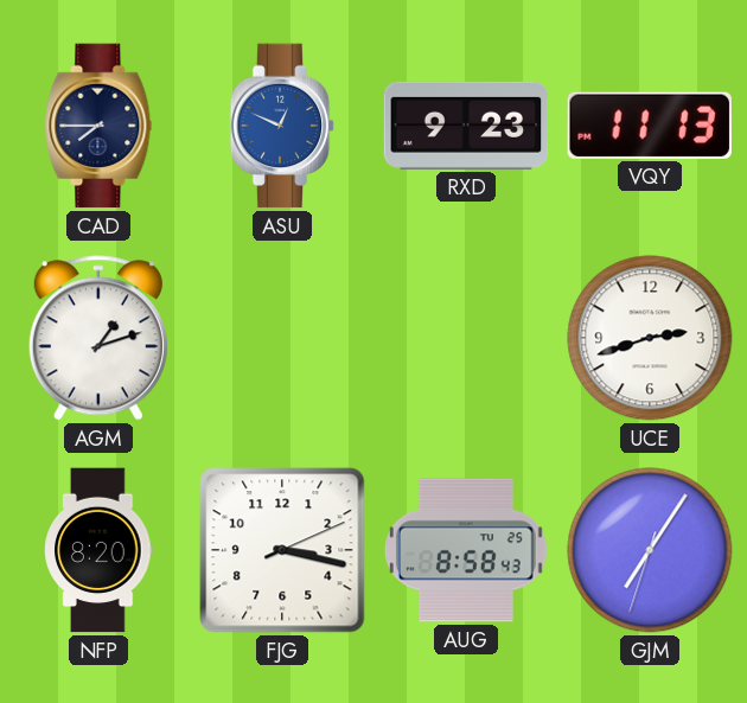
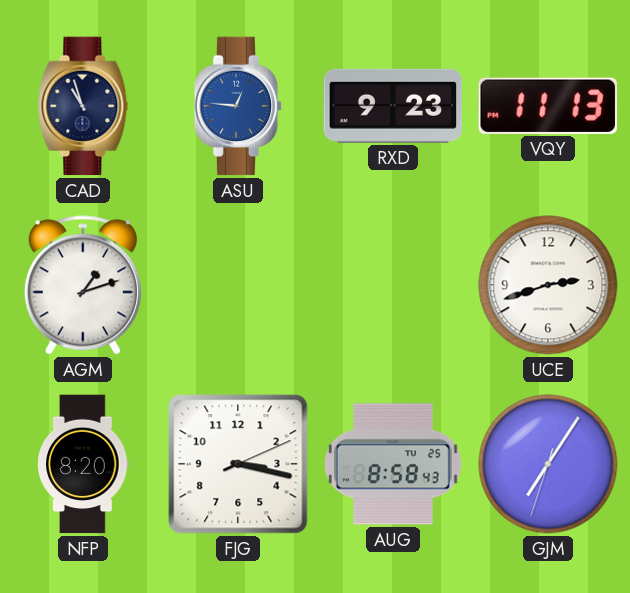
CAD: 7:45 -> 10:57
ASU: 12:49 -> 12:46
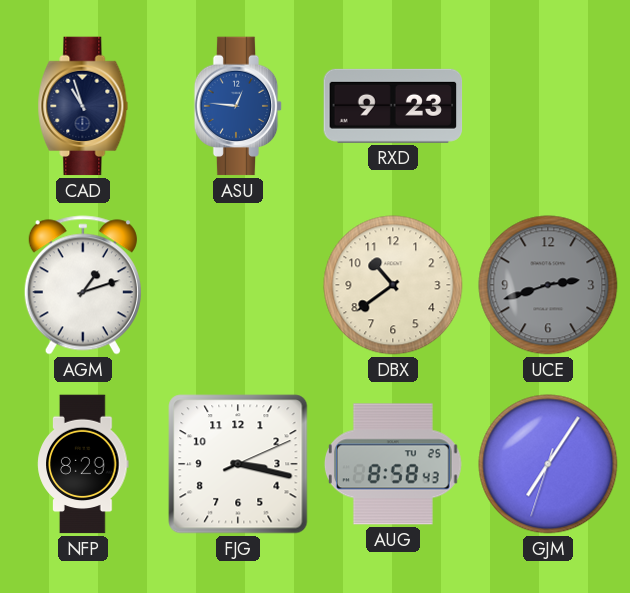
VQY: 11:13 -> none
DBX: none -> 10:39
UCE dial: white -> grey
NFP: 8:20 -> 8:29
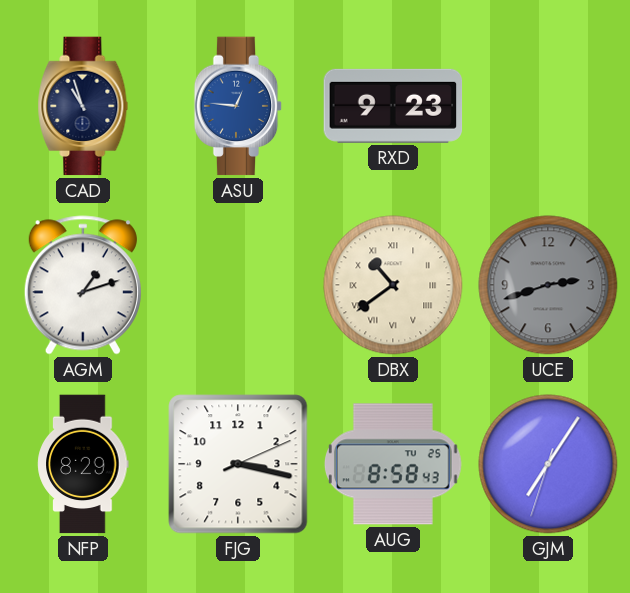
DBX numerals: Arabic -> Roman
